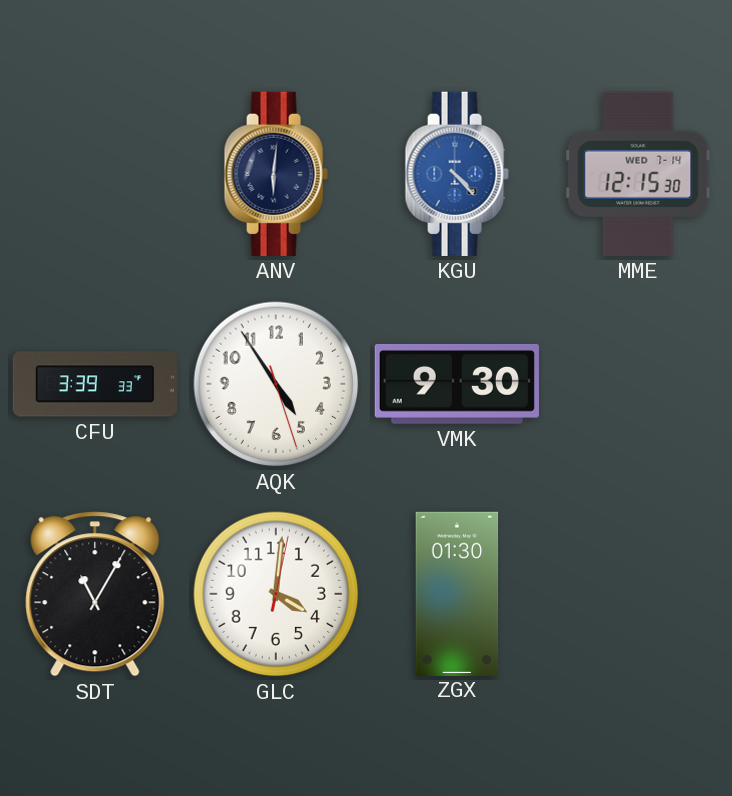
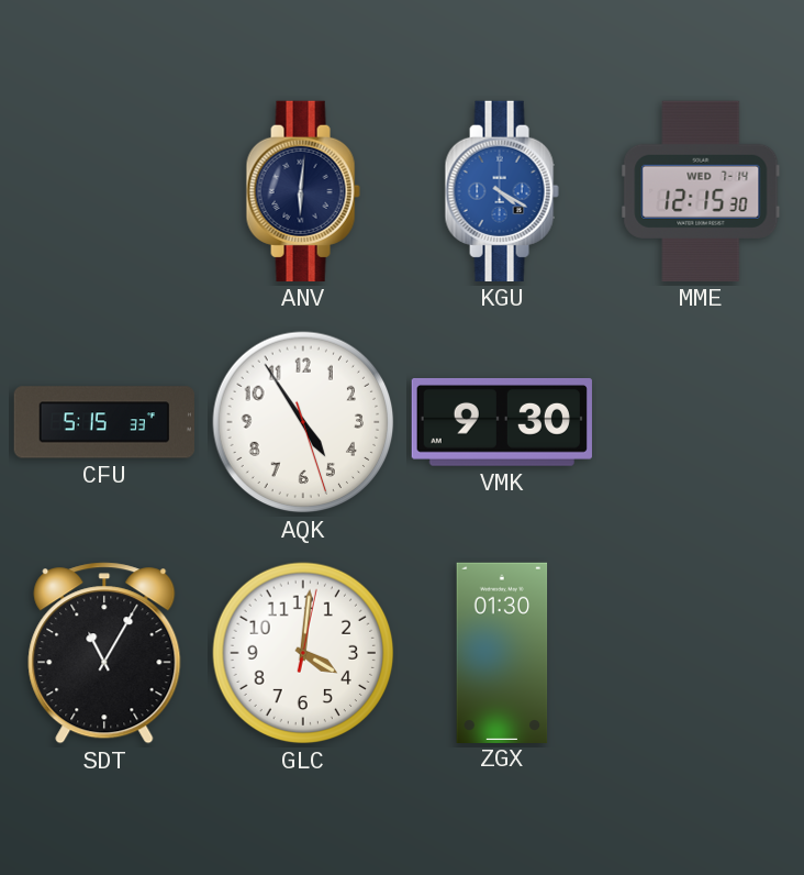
KGU: 4:23 -> 4:20
CFU: 3:39 -> 5:15
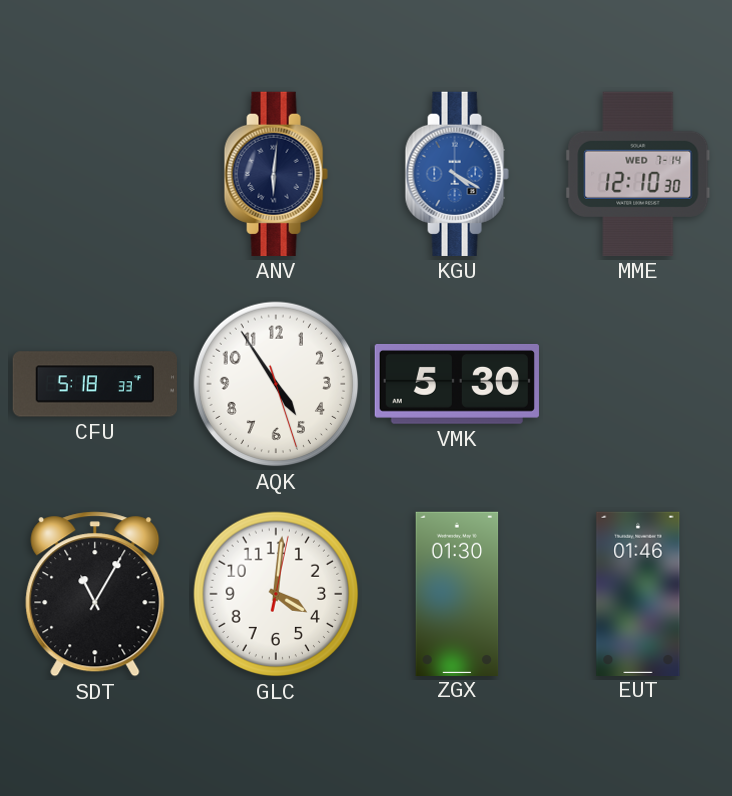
MME: 12:15 -> 12:10
CFU: 5:15 -> 5:18
VMK: 9:30 -> 5:30
EUT: none -> 01:46
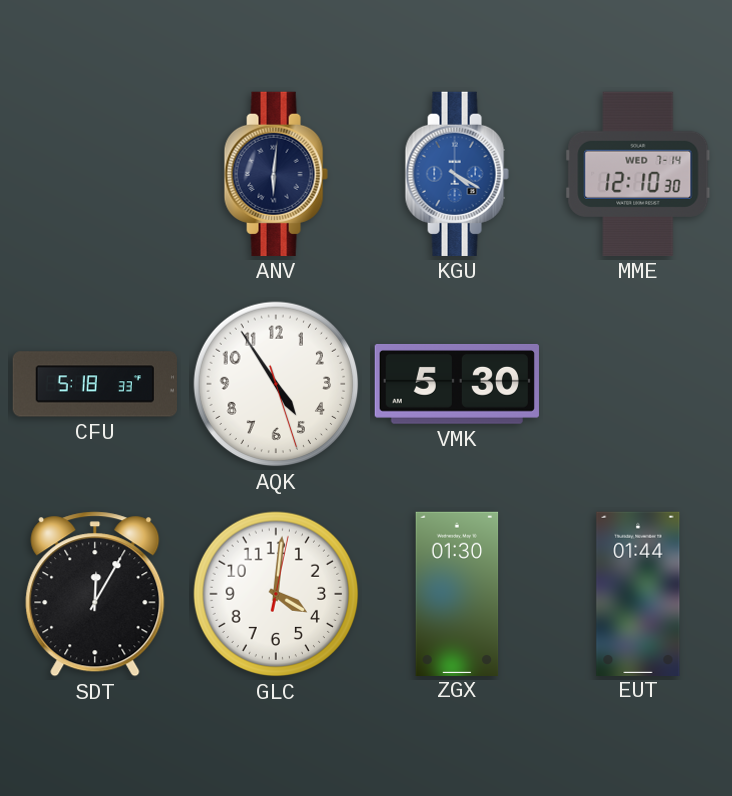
SDT: 11:05 -> 12:05
EUT: 01:46 -> 01:44
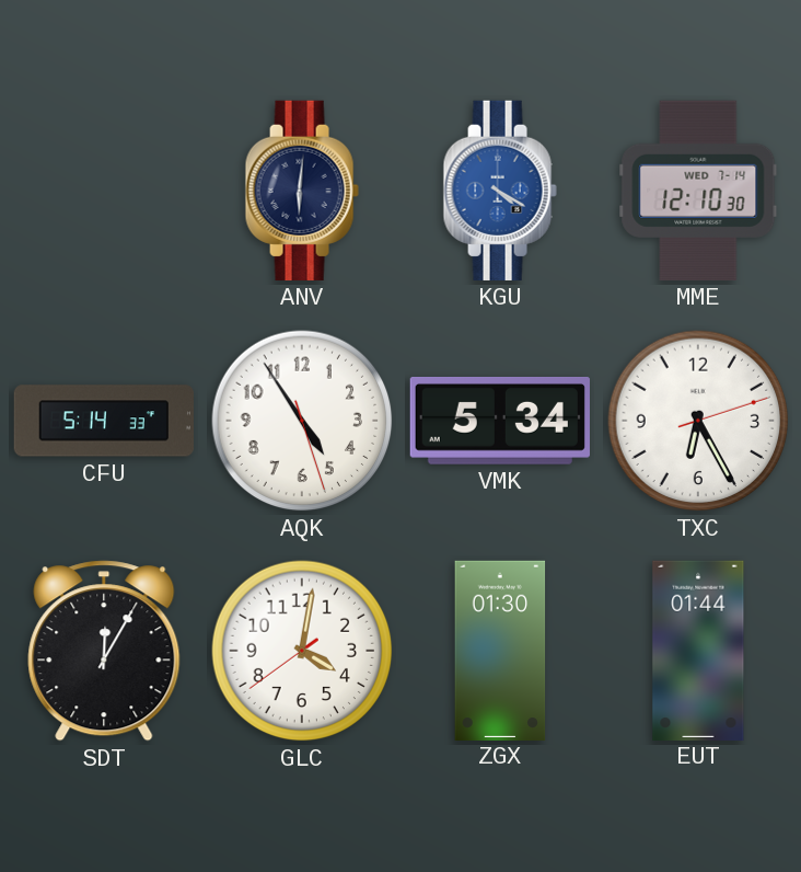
CFU: 5:18 -> 5:14
VMK: 5:30 -> 5:34
TXC: none -> 6:25
GLC: 4:01:02 -> 4:01:39
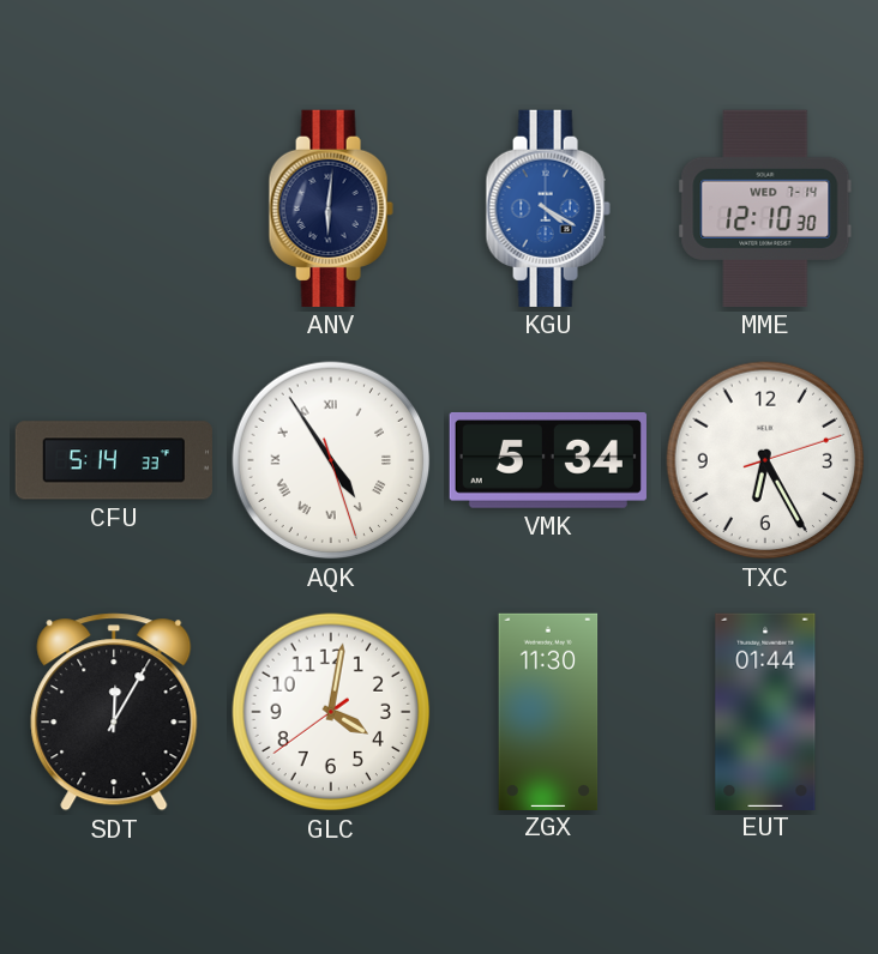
AQK numerals: Arabic -> Roman
ZGX: 01:30 -> 11:30
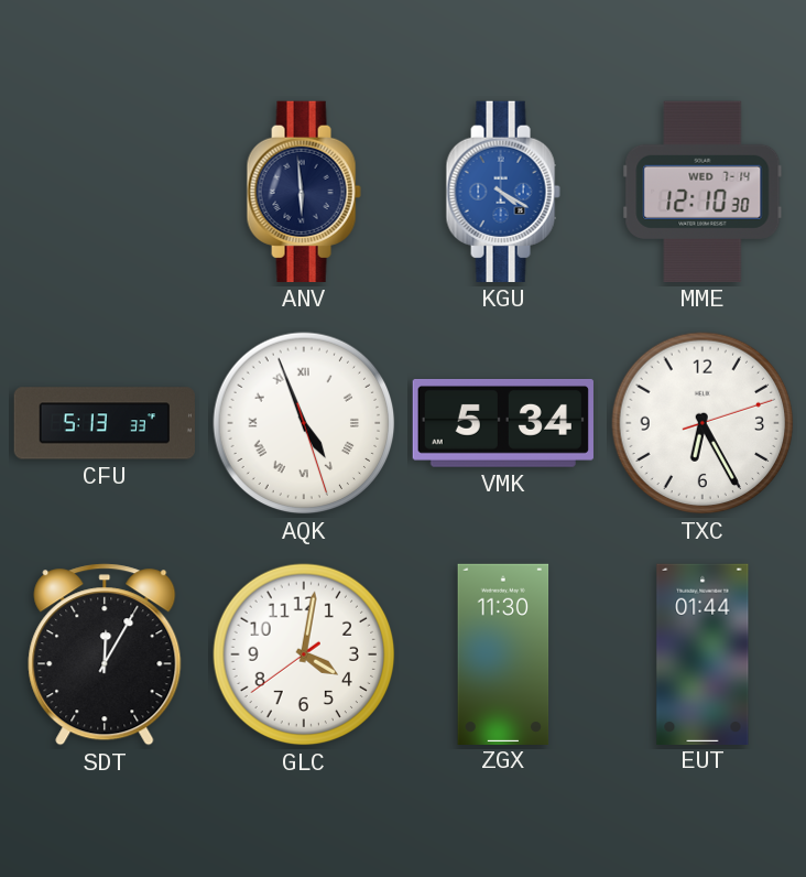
ANV: 6:01 -> 5:59
CFU: 5:14 -> 5:13
AQK: 4:54 -> 4:56
